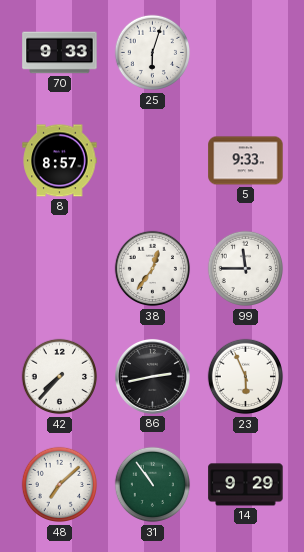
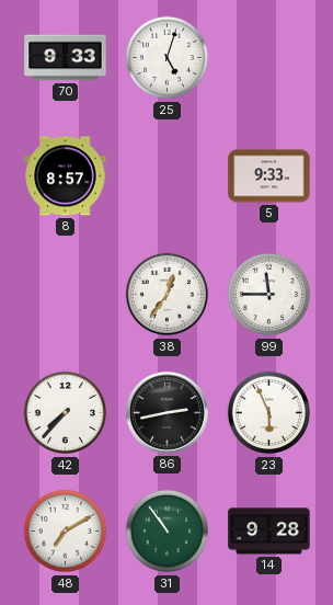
25: 6:03 -> 5:03
48: 7:08 -> 7:10
14: 9:29 -> 9:28
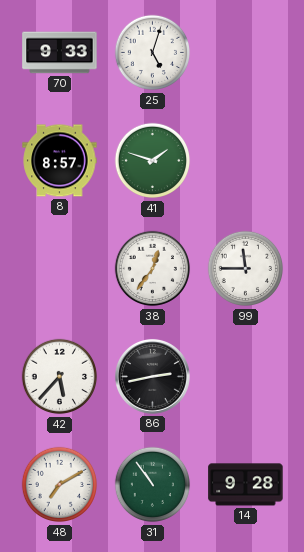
41: none -> 1:48
5: 9:33 -> none
42: 7:37 -> 5:37
23: 5:56 -> none
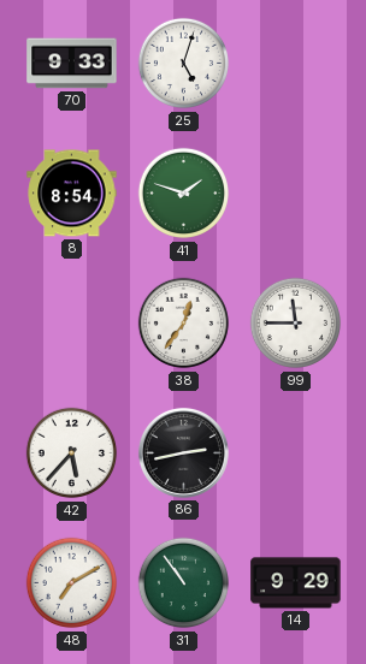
8: 8:57 -> 8:54
14: 9:28 -> 9:29
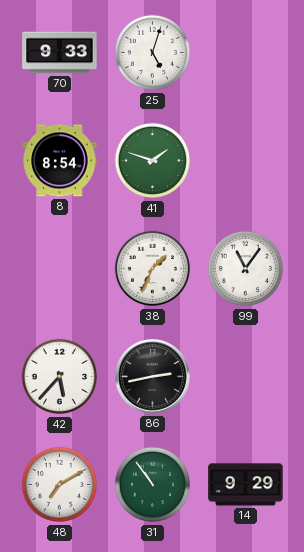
38: 12:36 -> 1:34
99: 11:45 -> 11:06
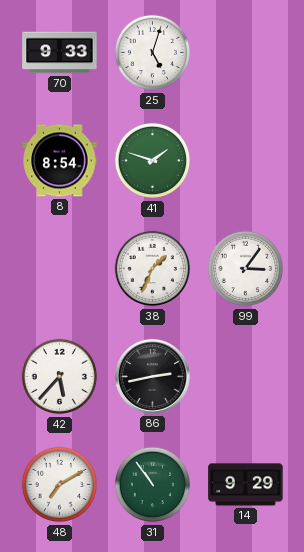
99: 11:06 -> 3:06
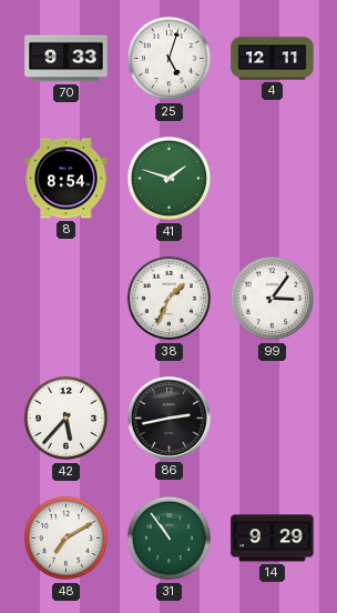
4: none -> 12:11
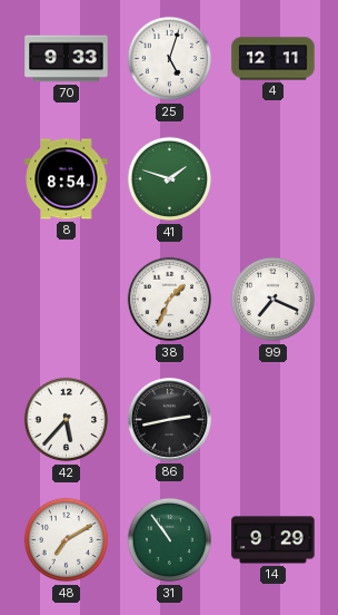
99: 3:06 -> 7:19
